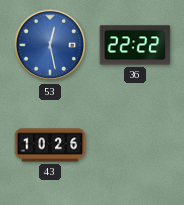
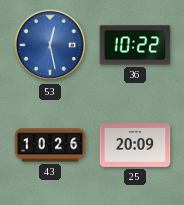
36: 22:22 -> 10:22
25: none -> 20:09
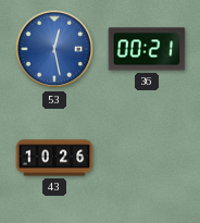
36: 10:22 -> 00:21
25: 20:09 -> none
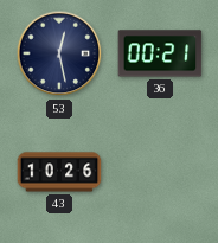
53 dial: blue -> navy
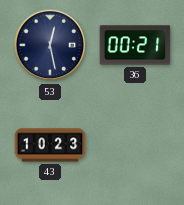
43: 10:26 -> 10:23
